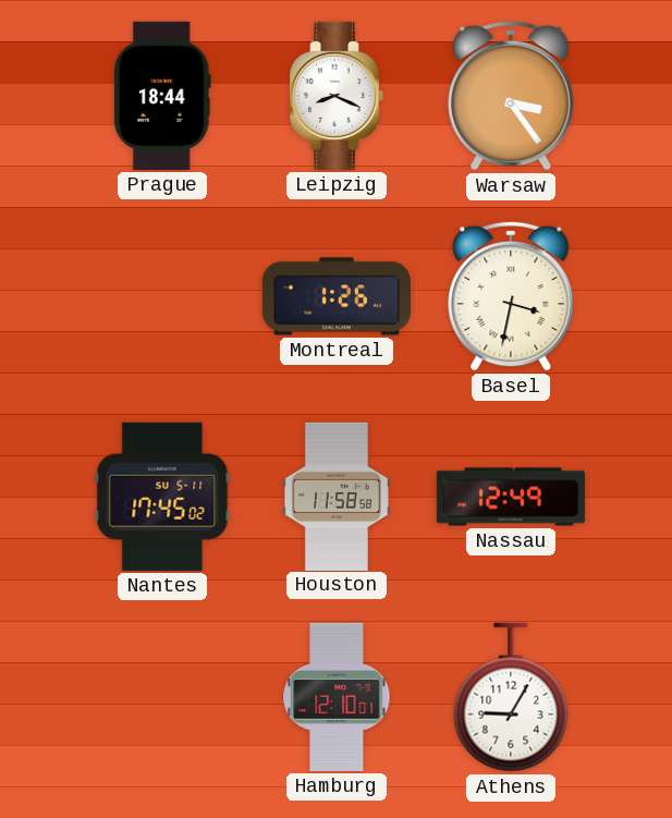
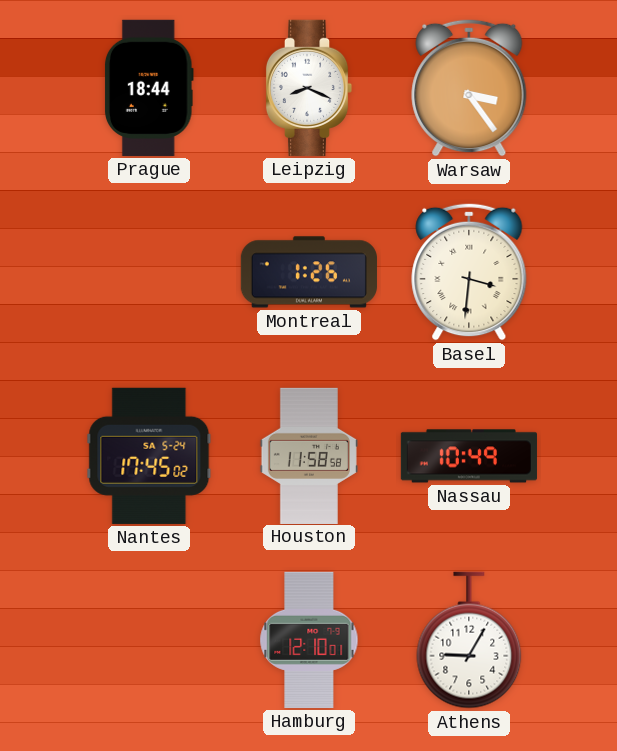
Basel: 3:32 -> 3:31
Nantes date: SU 5-11 -> SA 5-24
Nassau: 12:49 -> 10:49
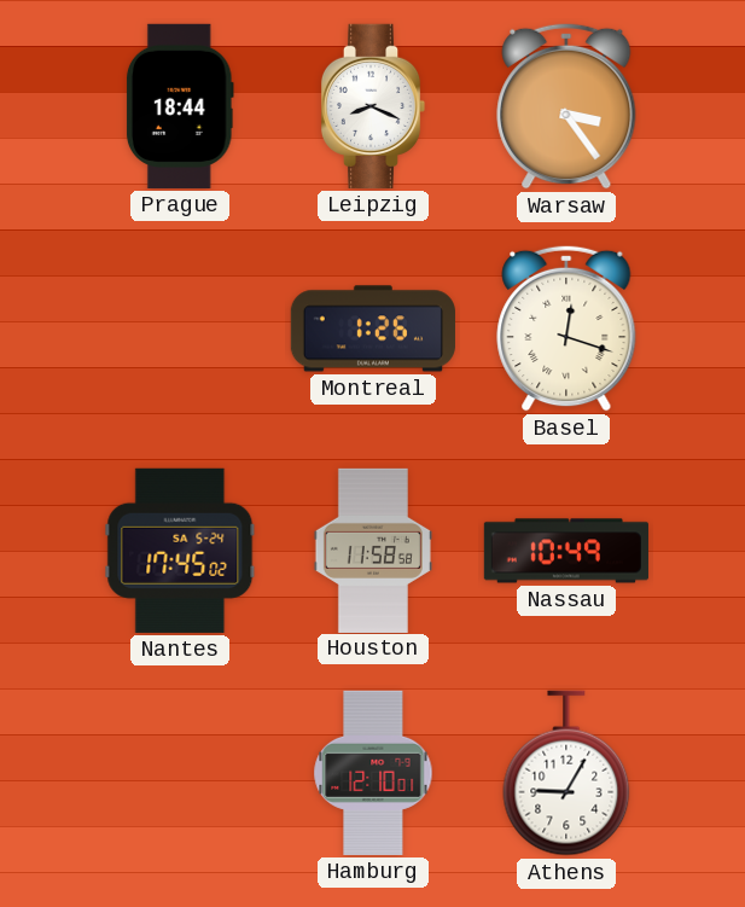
Basel: 3:31 -> 12:18
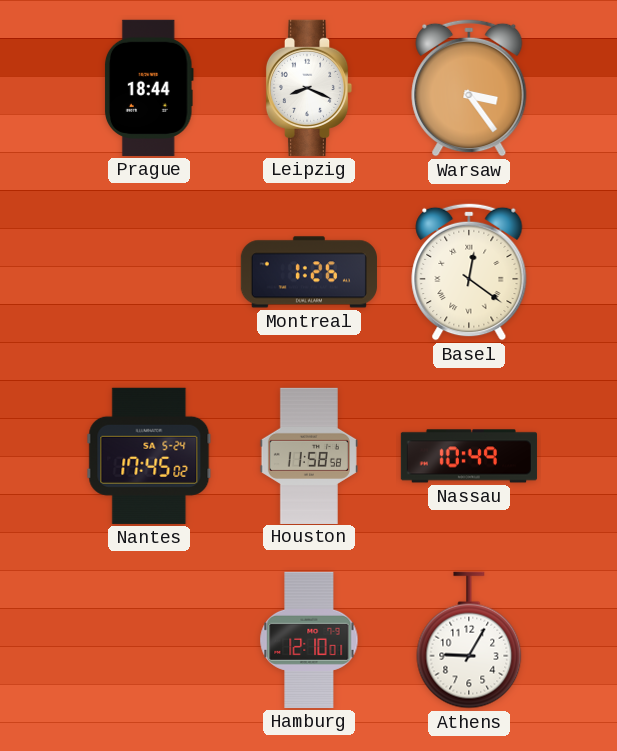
Basel: 12:18 -> 12:21
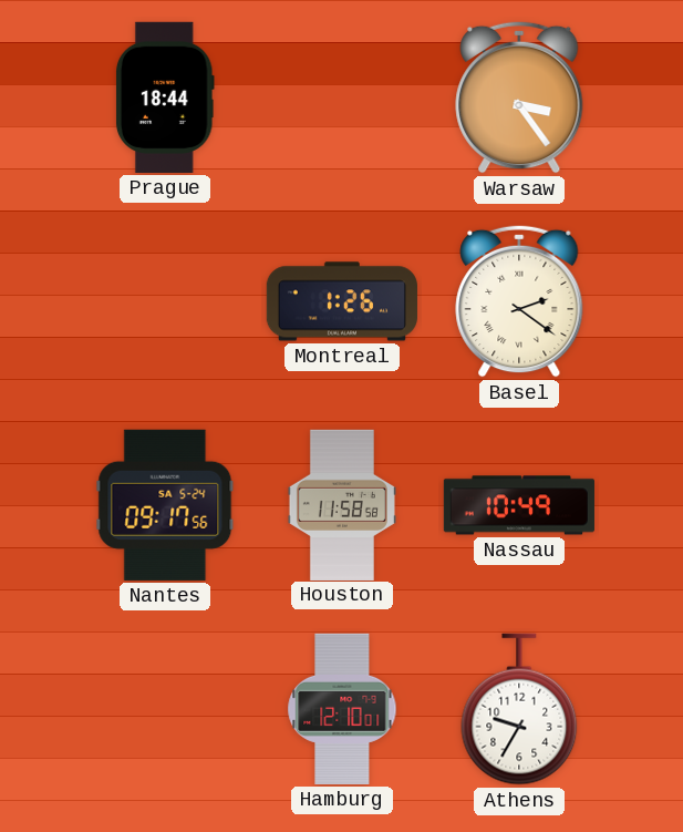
Leipzig: 8:19 -> none
Basel: 12:21 -> 2:21
Nantes: 17:45 -> 09:17
Athens: 9:05 -> 9:35
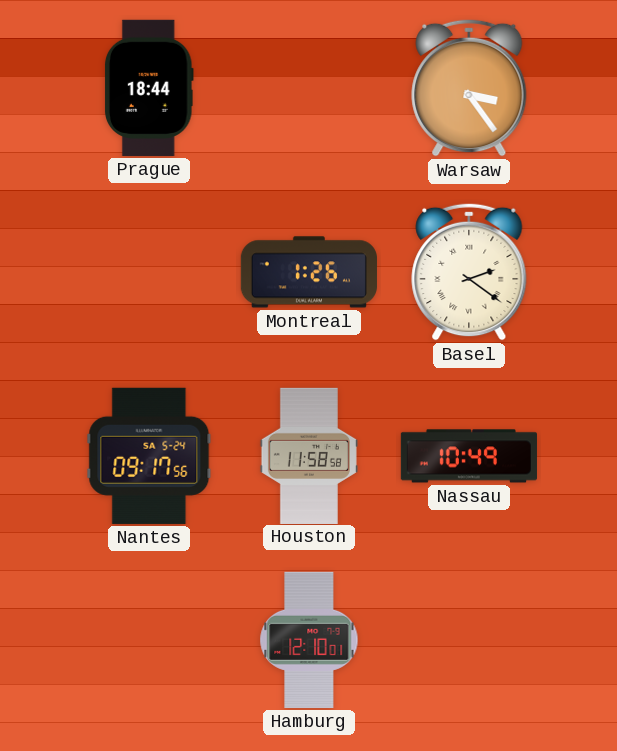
Athens: 9:35 -> none
